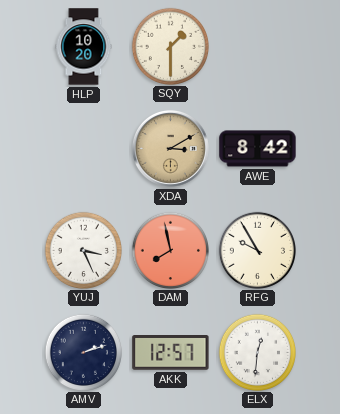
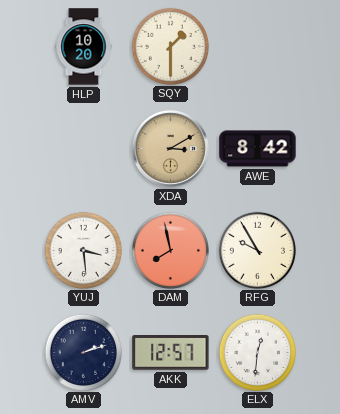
YUJ: 3:26 -> 3:29
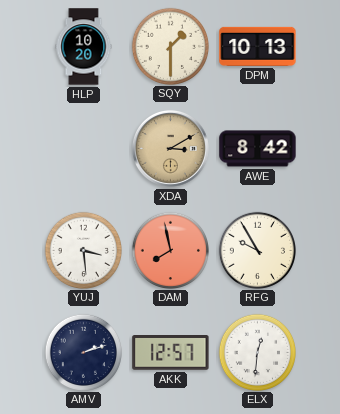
DPM: none -> 10:13
